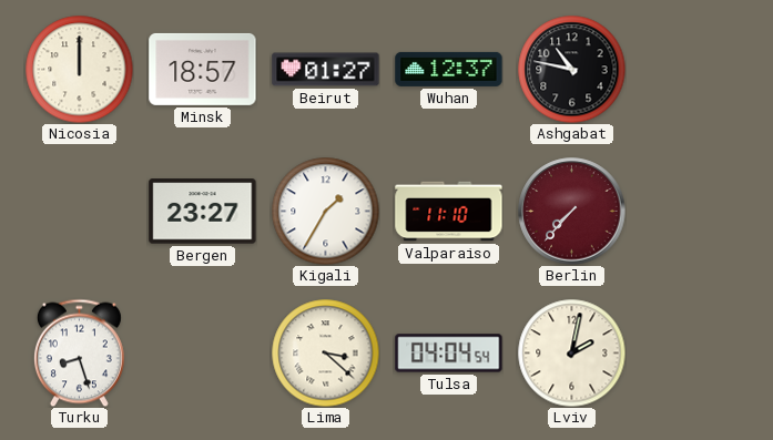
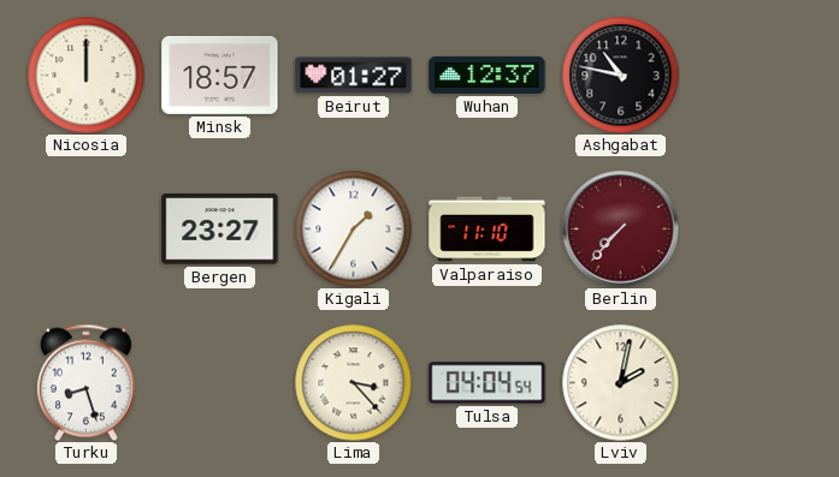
Lima: 3:22 -> 3:23
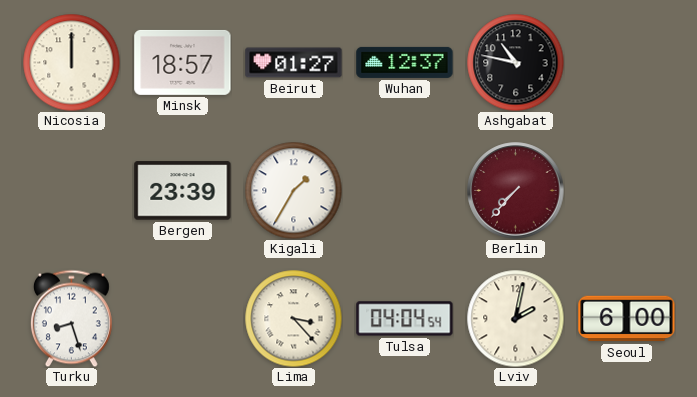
Bergen: 23:27 -> 23:39
Valparaiso: 11:10 -> none
Seoul: none -> 6:00
